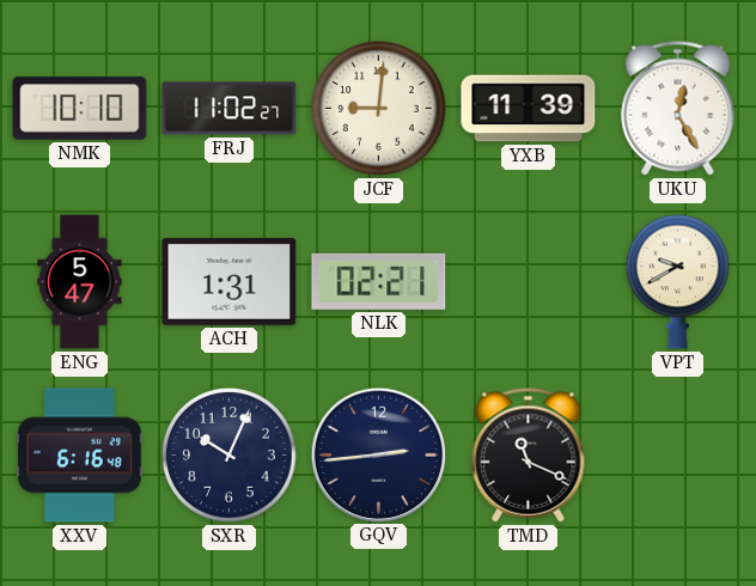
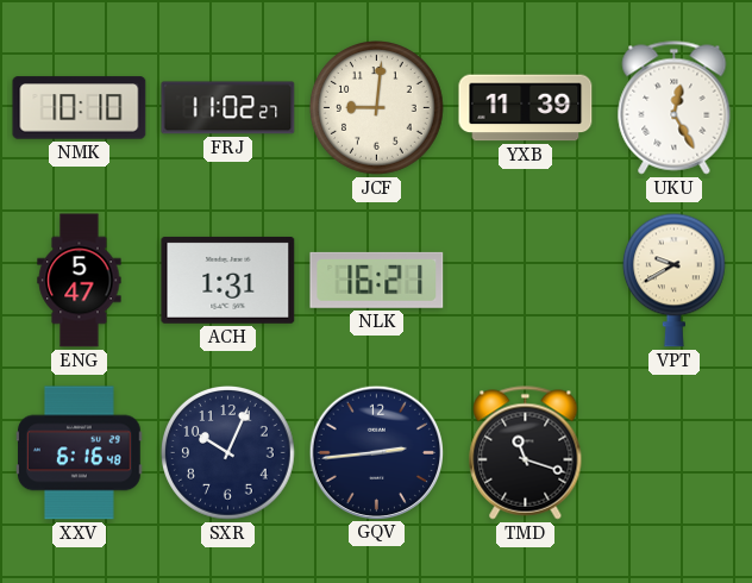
NLK: 02:21 -> 16:21
TMD: 11:19 -> 11:18
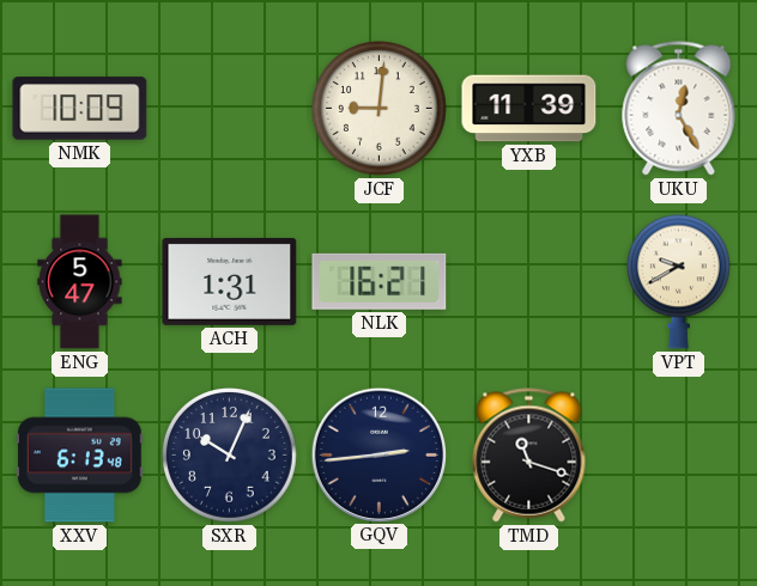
NMK: 10:10 -> 10:09
FRJ: 11:02 -> none
XXV: 6:16 -> 6:13
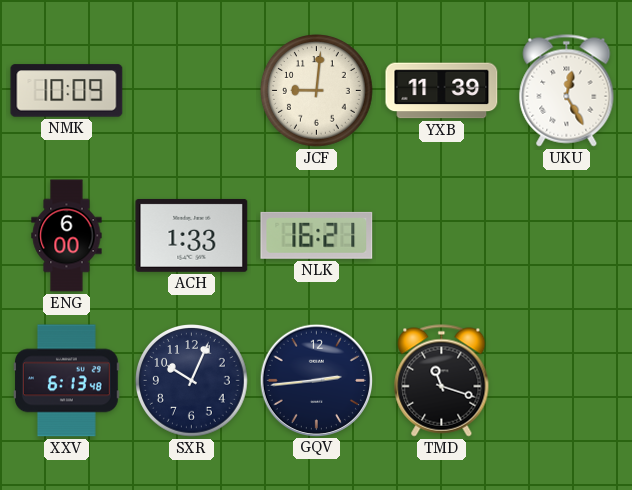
ENG: 5:47 -> 6:00
ACH: 1:31 -> 1:33
VPT: 9:40 -> none
